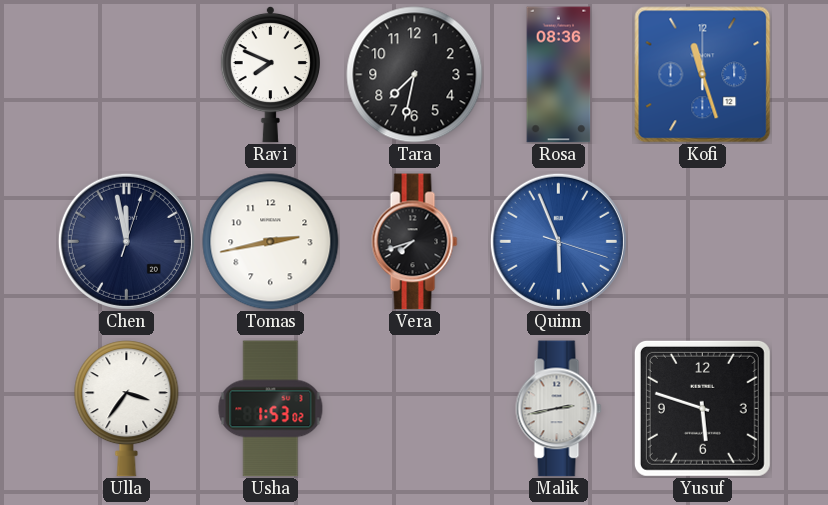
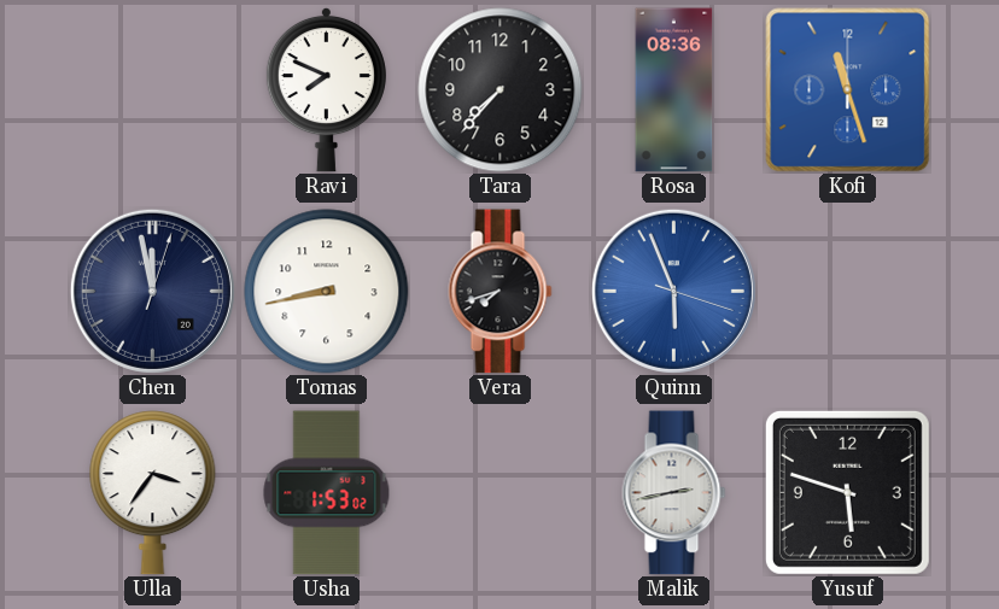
Tara: 7:32 -> 7:37
Tomas: 2:43 -> 8:43
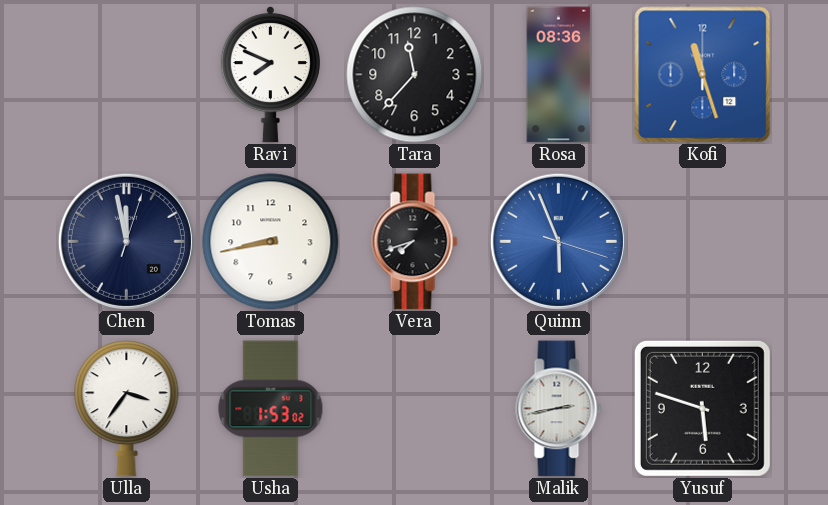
Tara: 7:37 -> 11:37
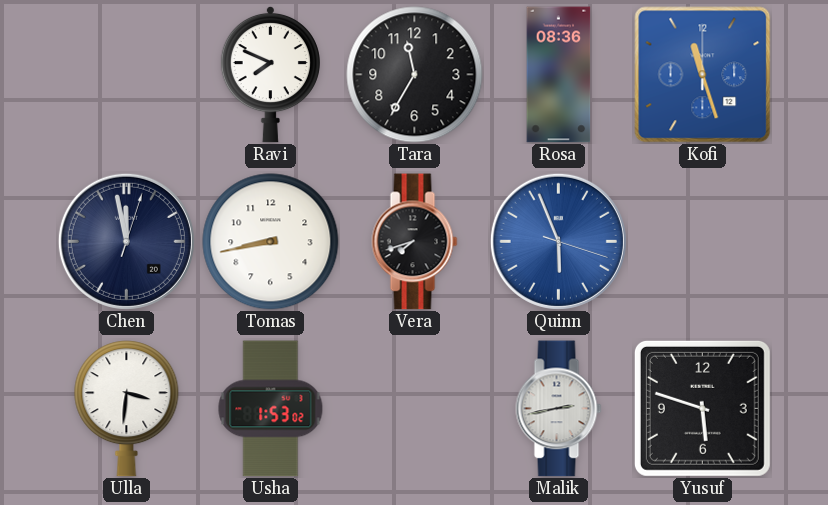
Tara: 11:37 -> 11:35
Ulla: 3:36 -> 3:31
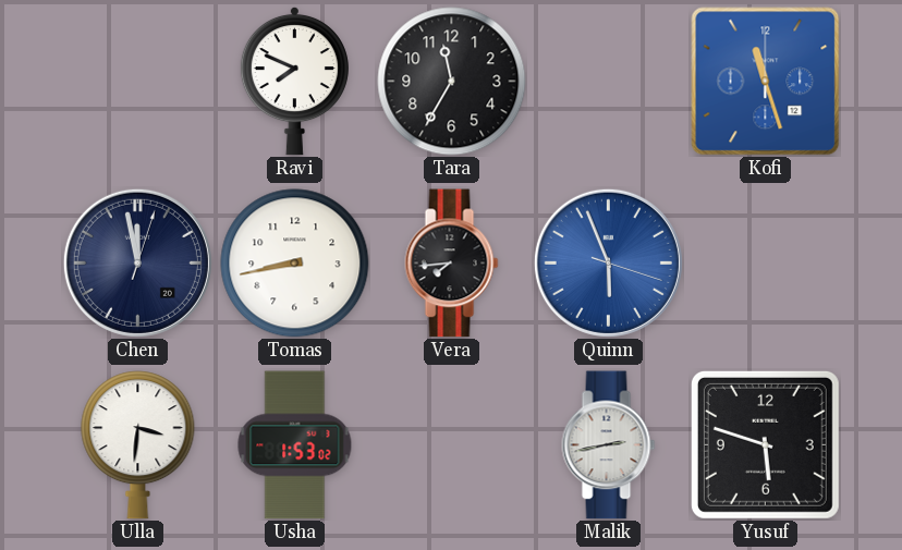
Rosa: 08:36 -> none
Vera: 7:42 -> 7:44
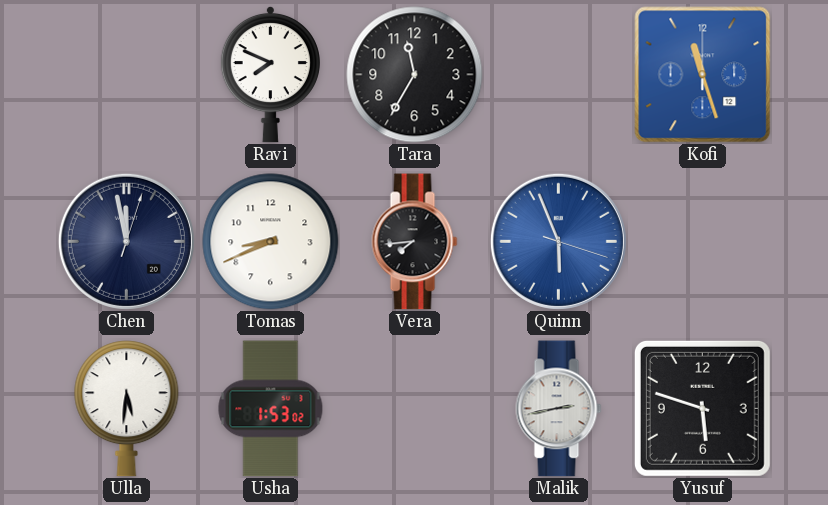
Tomas: 8:43 -> 8:41
Ulla: 3:31 -> 5:31
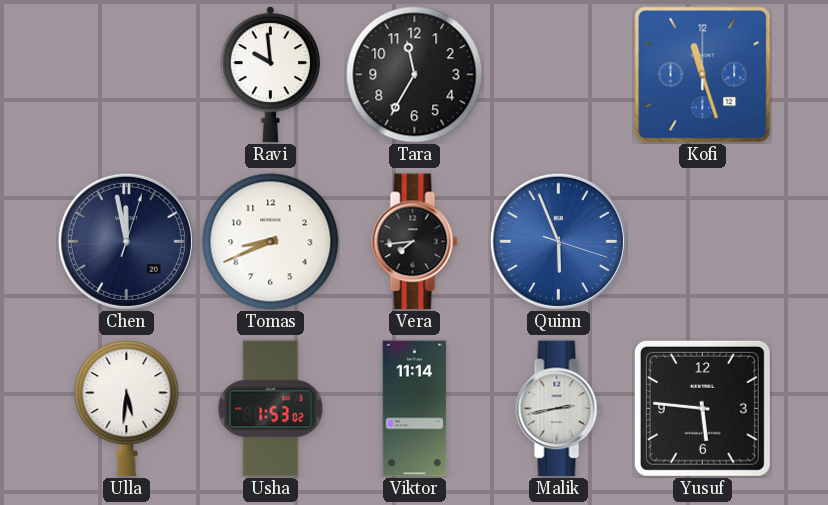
Ravi: 7:49 -> 9:59
Viktor: none -> 11:14
Yusuf: 5:48 -> 5:46
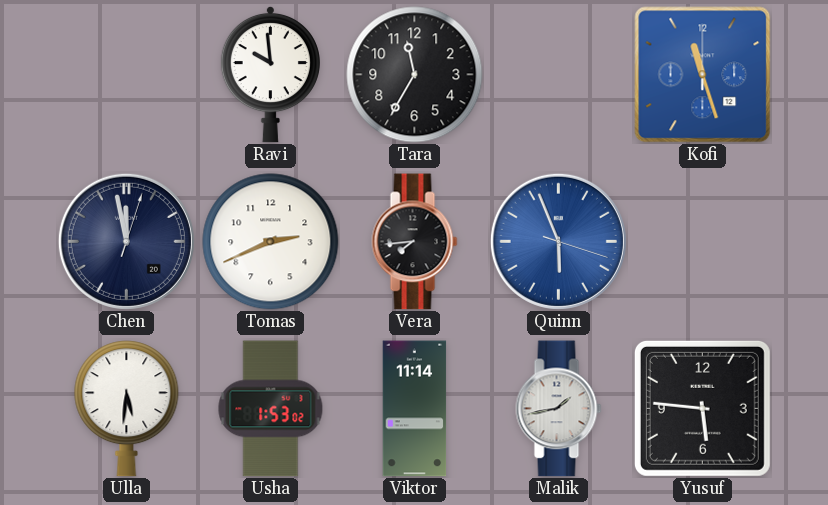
Tomas: 8:41 -> 2:41
Malik: 2:43 -> 1:43
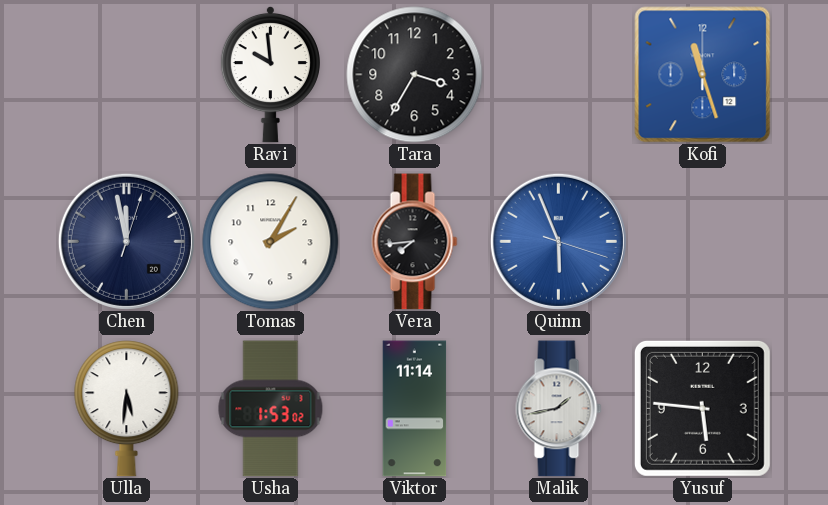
Tara: 11:35 -> 3:35
Tomas: 2:41 -> 2:05
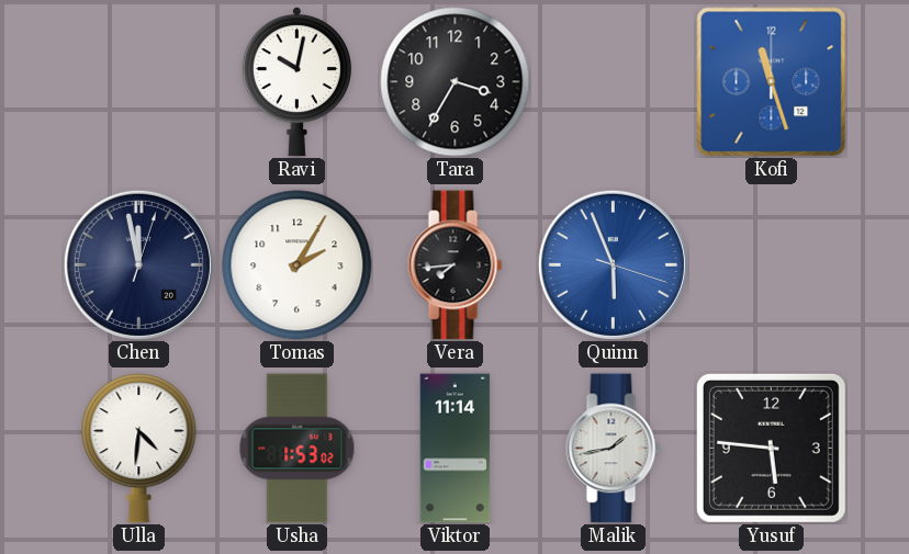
Ravi: 9:59 -> 10:02
Ulla: 5:31 -> 4:31
